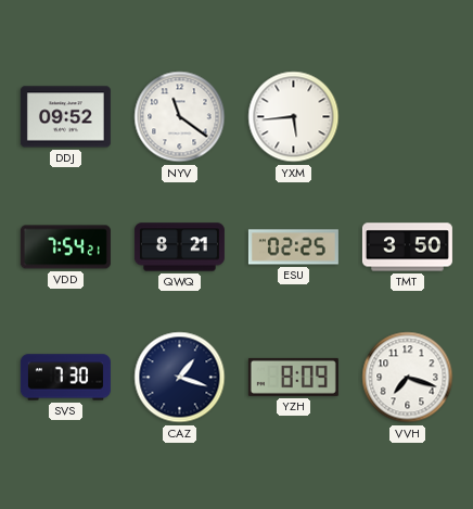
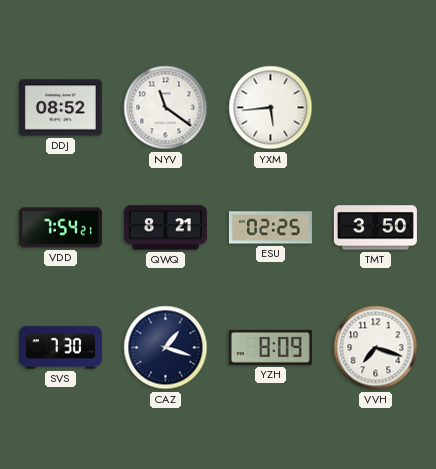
DDJ: 09:52 -> 08:52
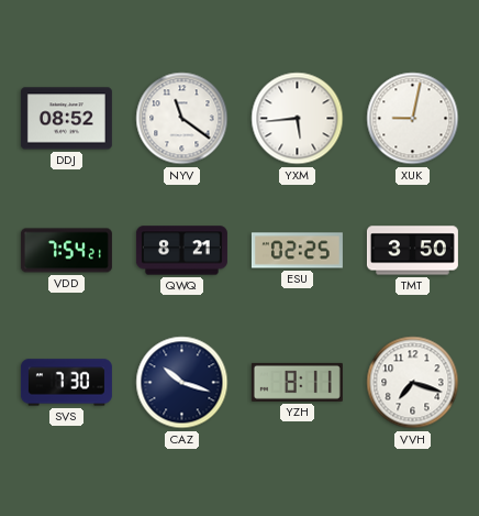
XUK: none -> 9:02
CAZ: 1:18 -> 10:18
YZH: 8:09 -> 8:11
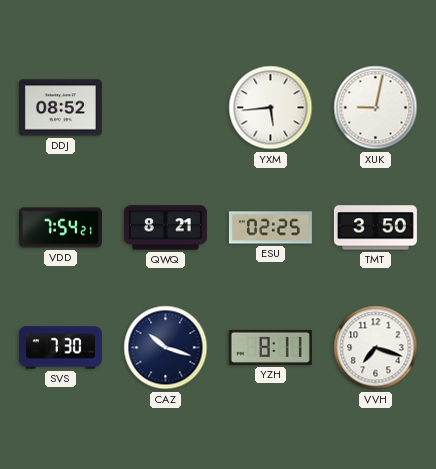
NYV: 11:21 -> none
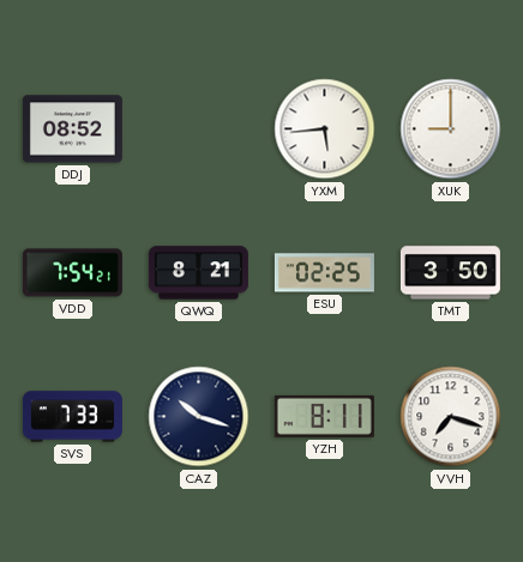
XUK: 9:02 -> 9:00
SVS: 7:30 -> 7:33
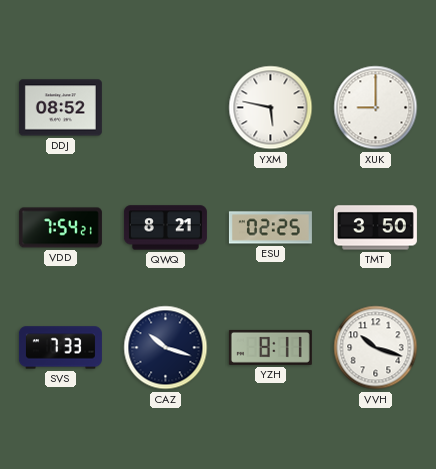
YXM: 5:44 -> 5:47
VVH: 7:18 -> 10:18
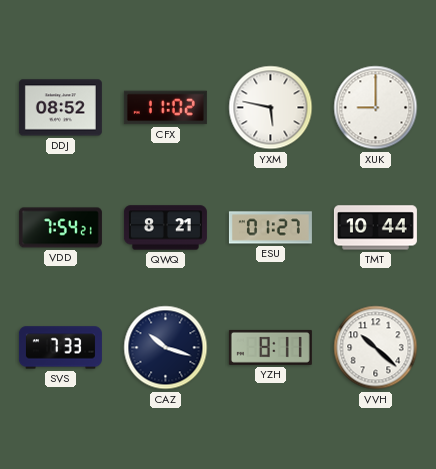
CFX: none -> 11:02
ESU: 02:25 -> 01:27
TMT: 3:50 -> 10:44
VVH: 10:18 -> 10:22
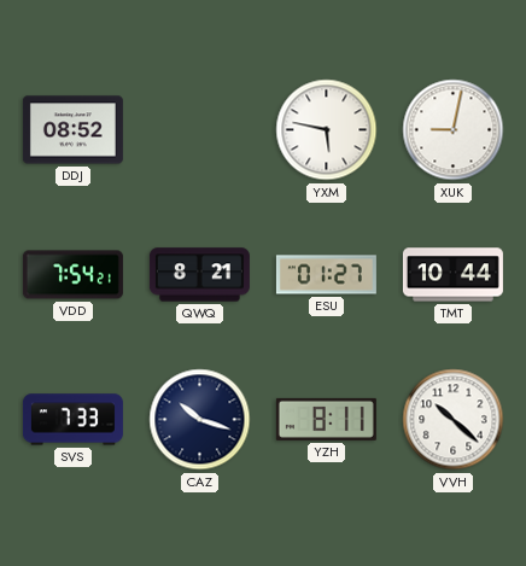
CFX: 11:02 -> none
XUK: 9:00 -> 9:02
